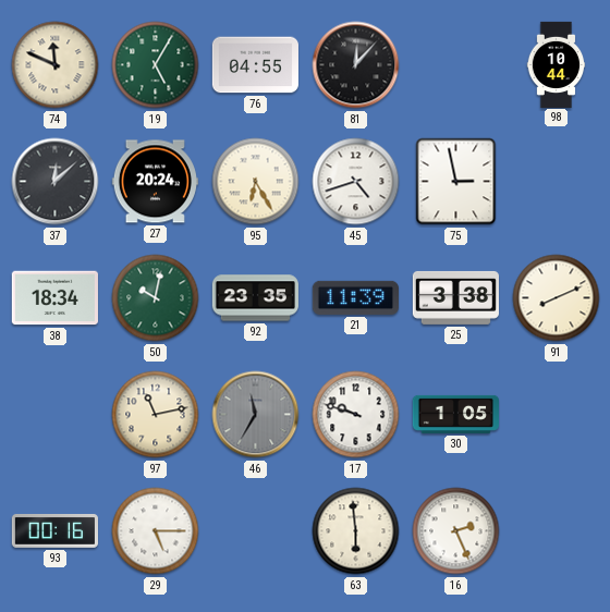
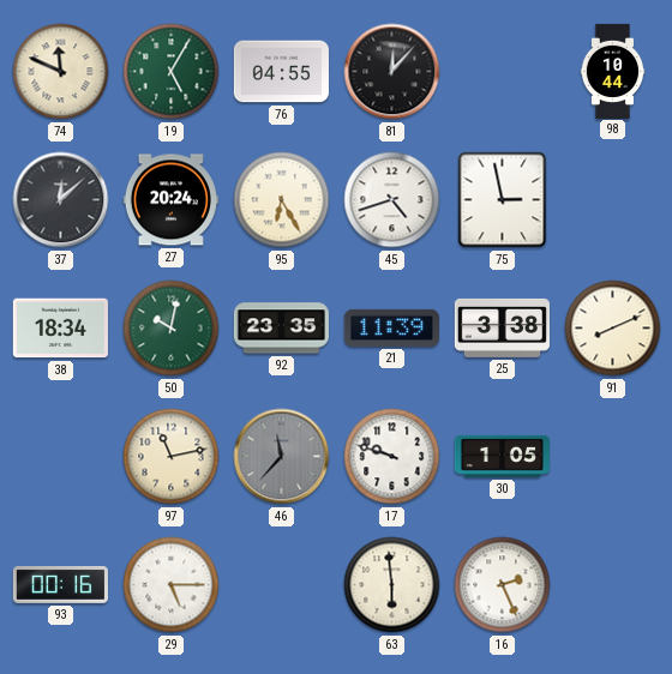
46: 11:35 -> 11:37
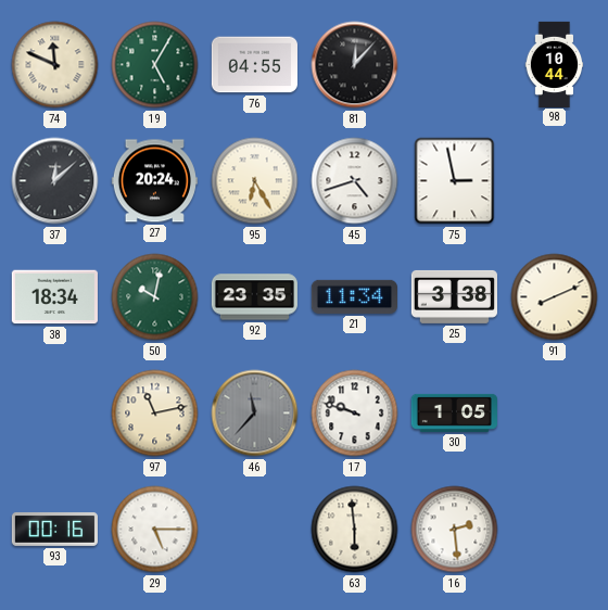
21: 11:39 -> 11:34
16: 2:26 -> 2:29
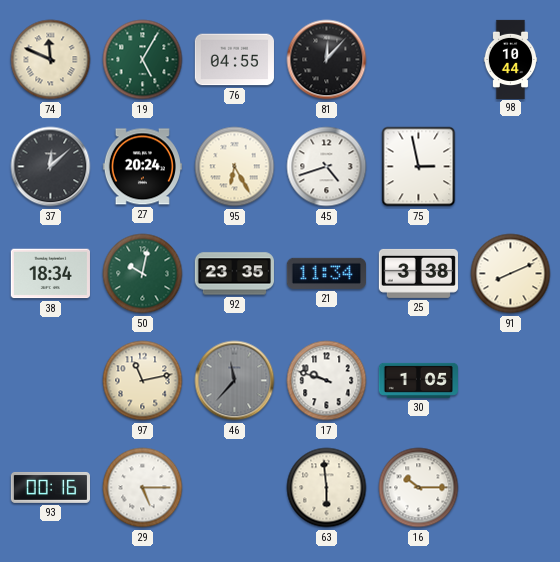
16: 2:29 -> 10:15
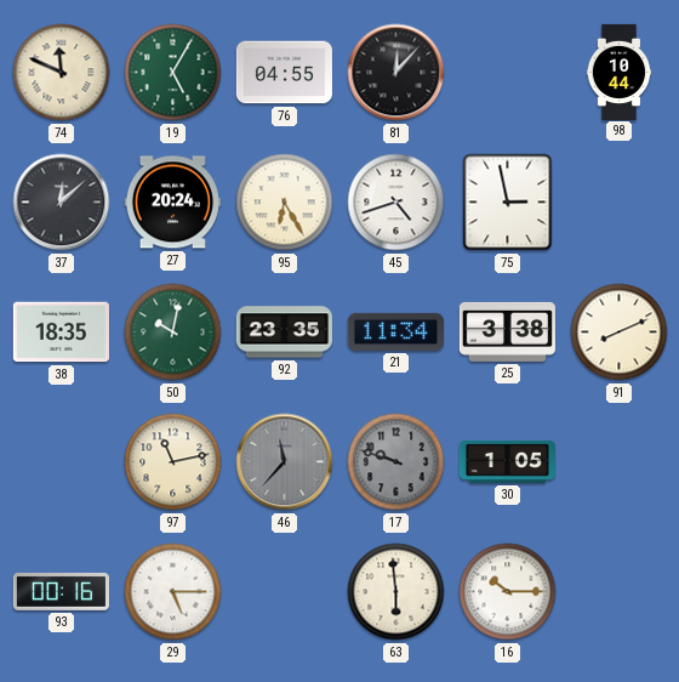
38: 18:34 -> 18:35
17 dial: white -> grey
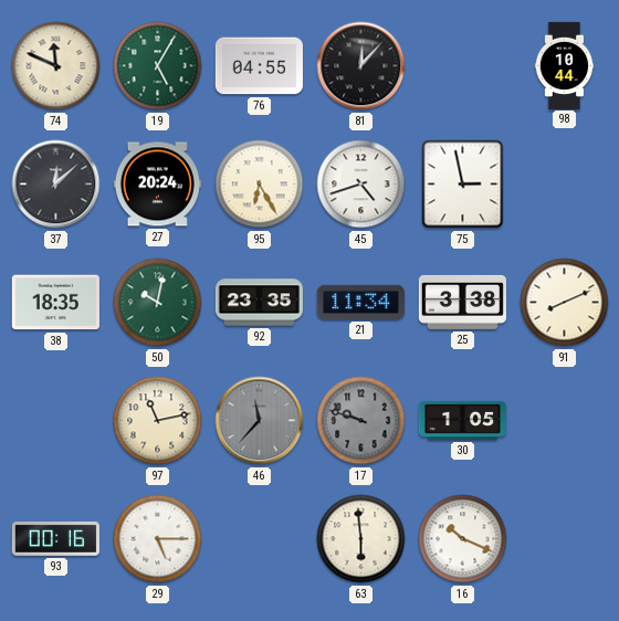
16: 10:15 -> 10:19
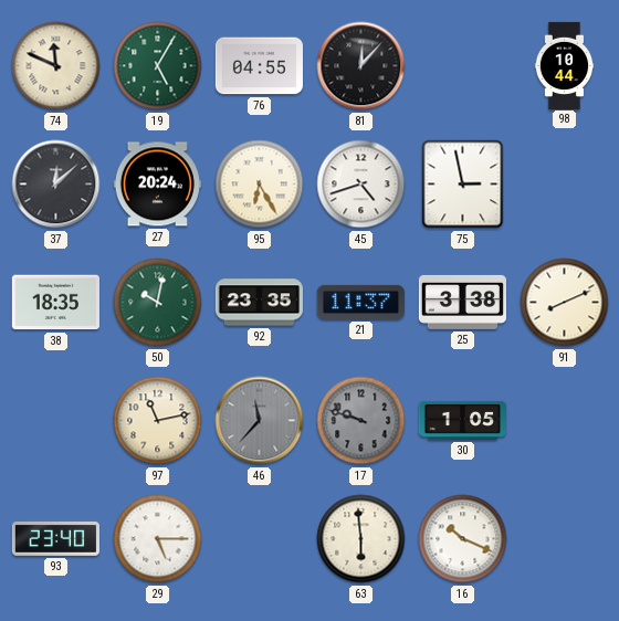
21: 11:34 -> 11:37
93: 00:16 -> 23:40
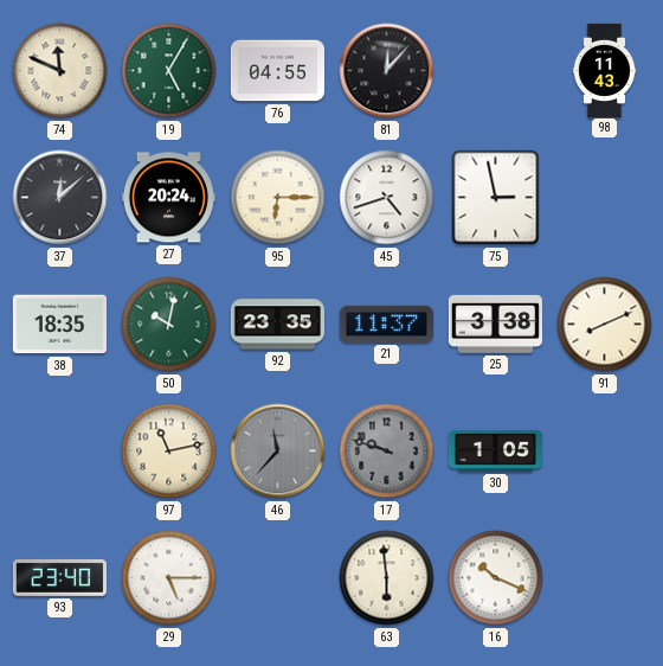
98: 10:44 -> 11:43
95: 6:25 -> 6:15
